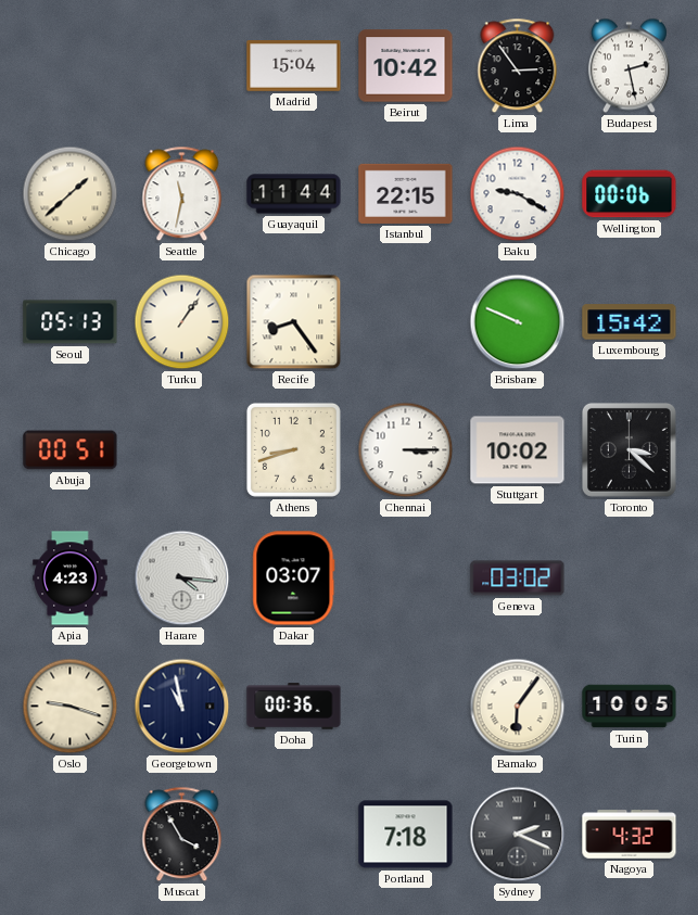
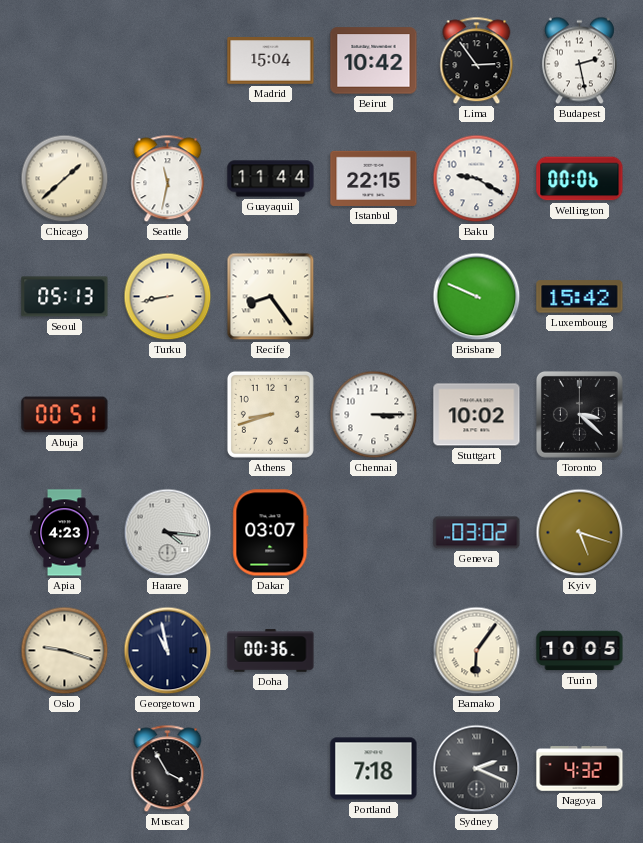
Turku: 1:06 -> 8:43
Kyiv: none -> 5:18
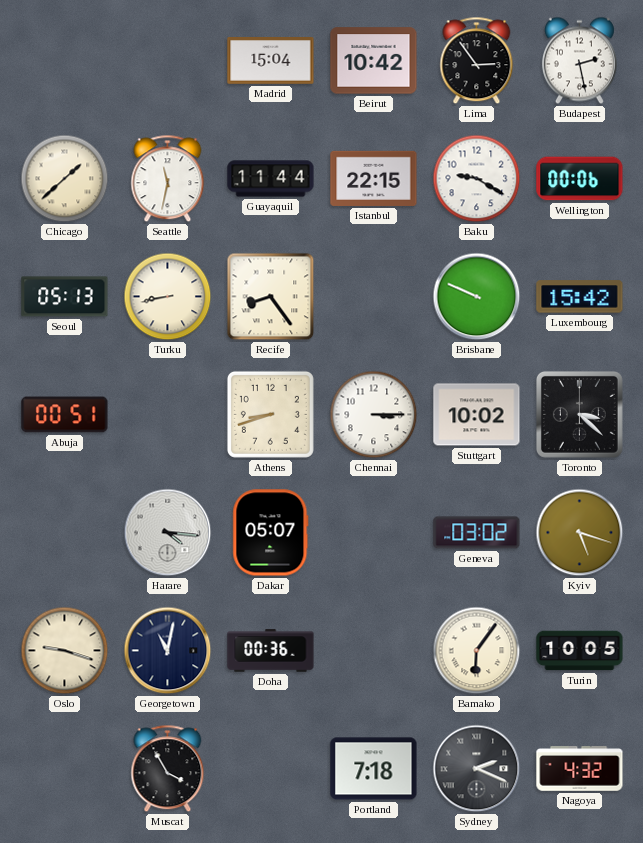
Apia: 4:23 -> none
Dakar: 03:07 -> 05:07
Georgetown: 10:58 -> 11:02
